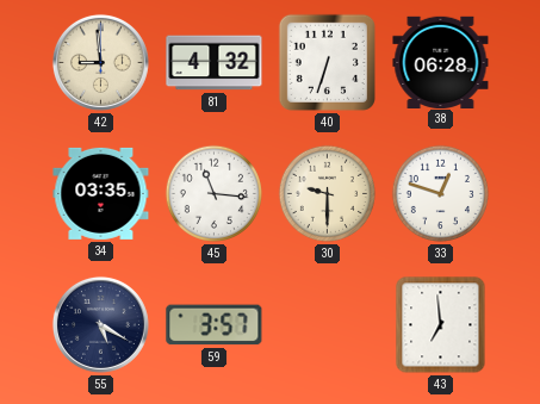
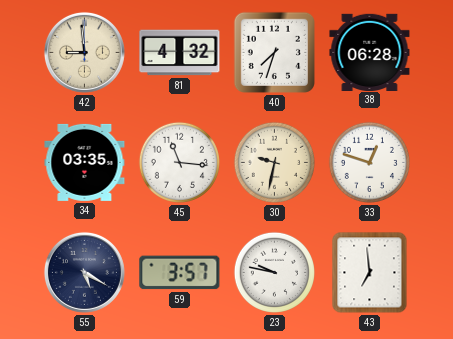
40: 6:33 -> 7:33
30: 9:30 -> 9:32
23: none -> 9:47
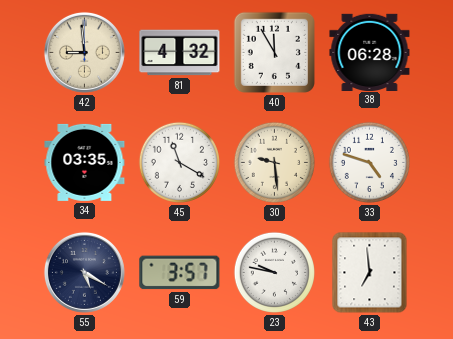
40: 7:33 -> 11:55
45: 11:16 -> 11:20
30: 9:32 -> 9:29
33: 12:48 -> 4:48
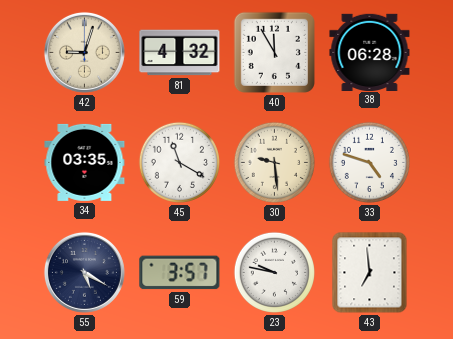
42: 8:59 -> 9:03
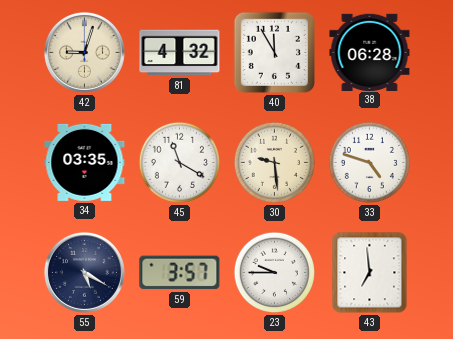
23: 9:47 -> 9:45
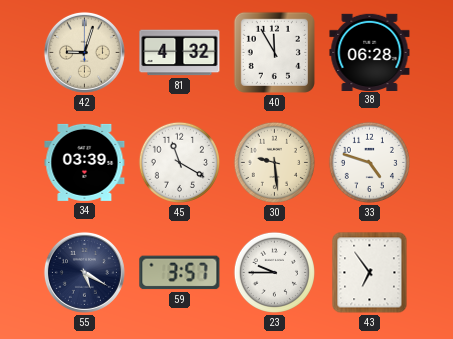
34: 03:35 -> 03:39
43: 6:59 -> 6:54
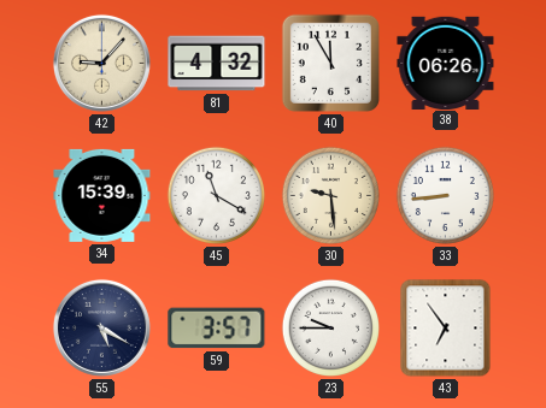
42: 9:03 -> 9:07
38: 06:28 -> 06:26
34: 03:39 -> 15:39
33: 4:48 -> 8:44
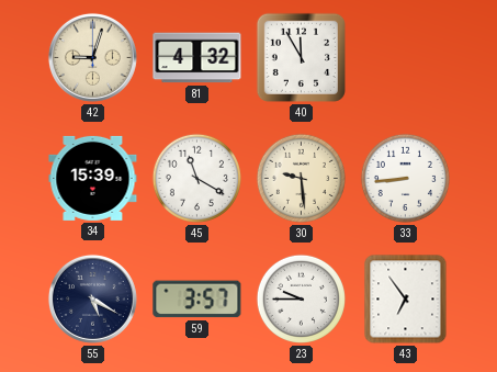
42: 9:07 -> 9:03
38: 06:26 -> none
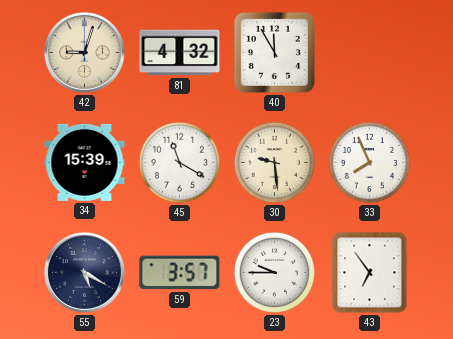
33: 8:44 -> 7:56
